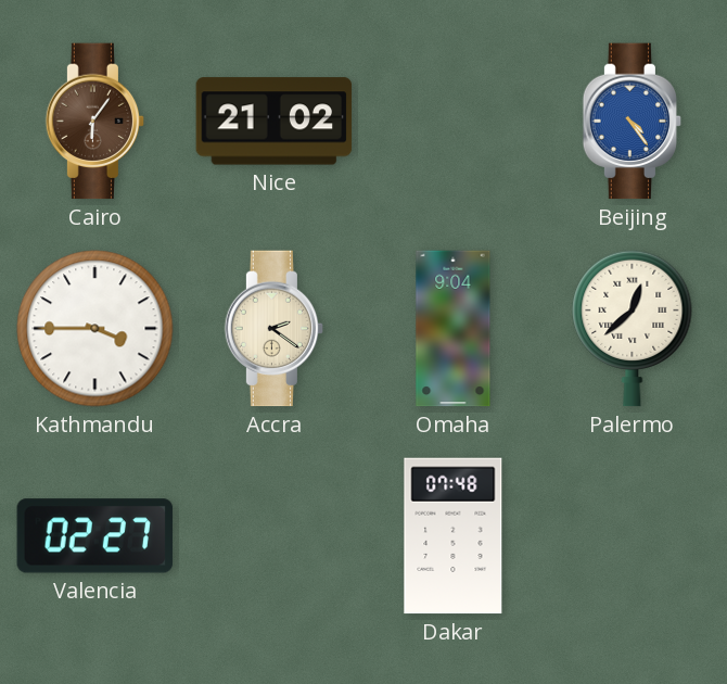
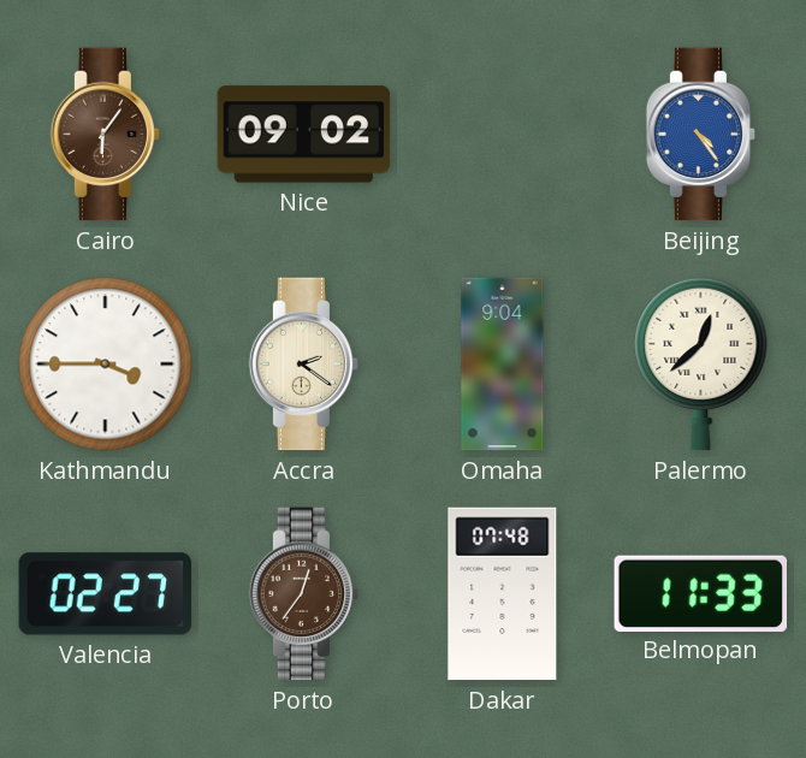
Nice: 21:02 -> 09:02
Porto: none -> 12:36
Belmopan: none -> 11:33
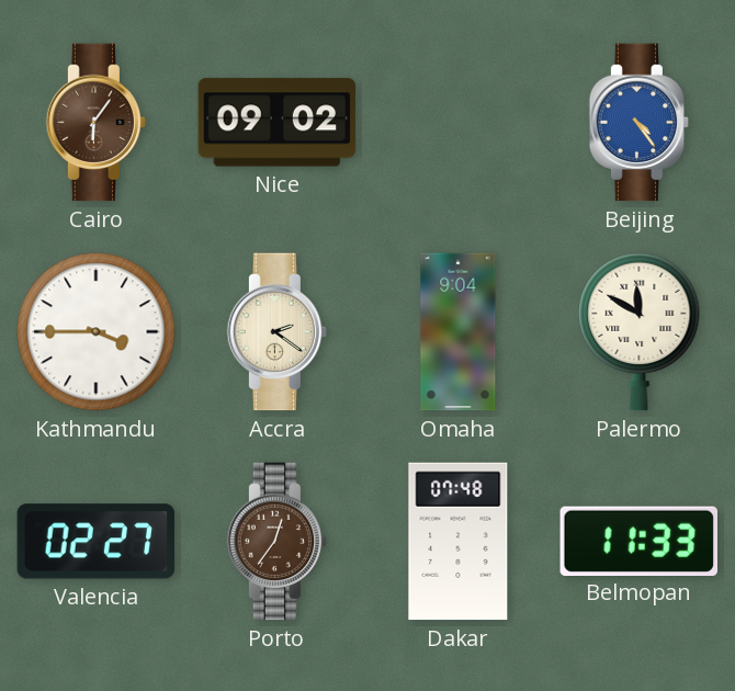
Palermo: 12:38 -> 11:50
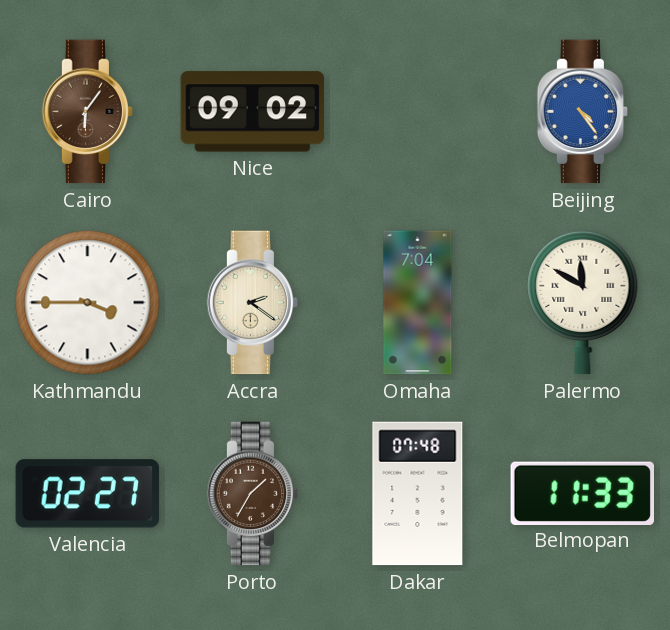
Omaha: 9:04 -> 7:04
Porto: 12:36 -> 1:35
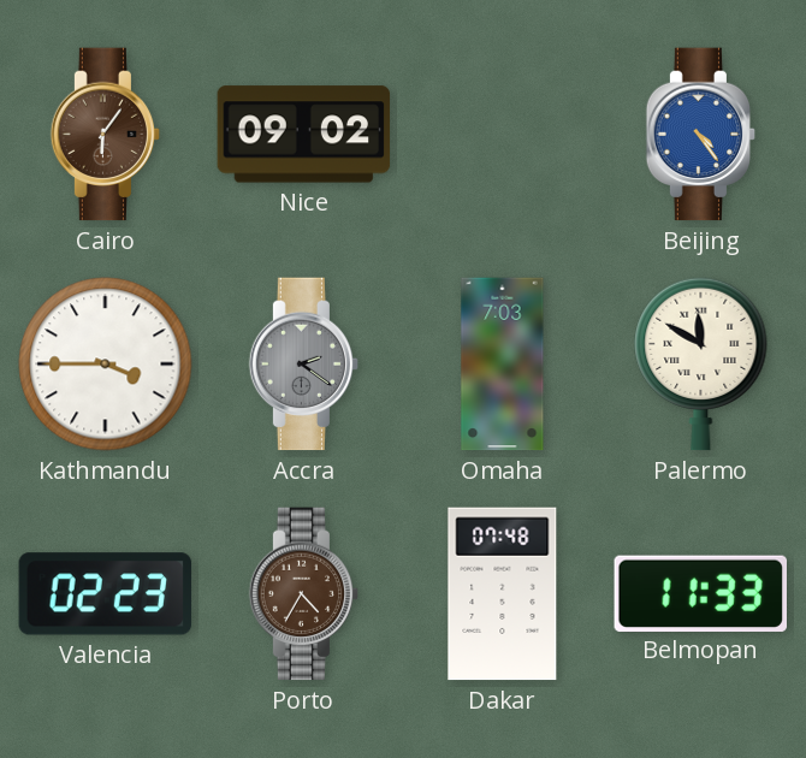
Accra dial: cream -> grey
Omaha: 7:04 -> 7:03
Valencia: 02:27 -> 02:23
Porto: 1:35 -> 4:35
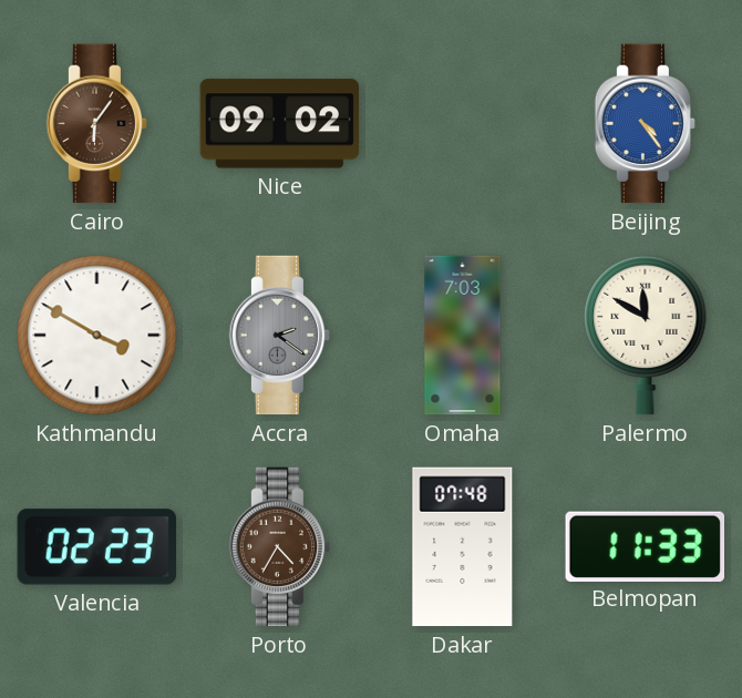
Kathmandu: 3:45 -> 3:50
